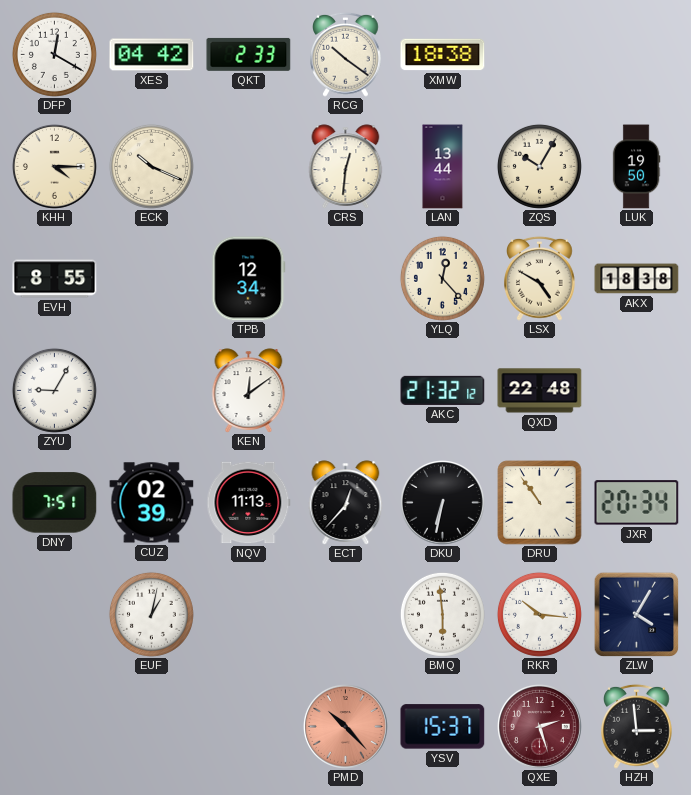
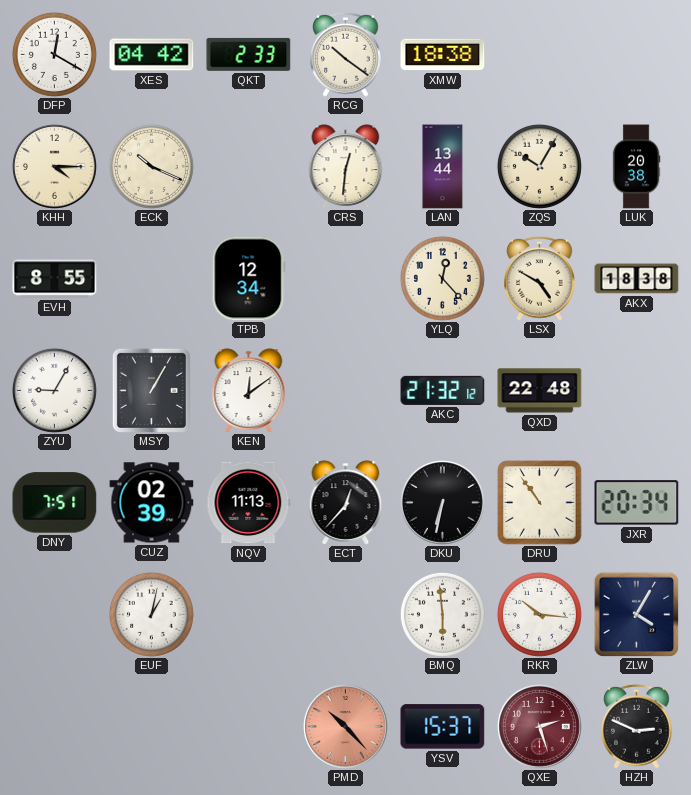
LUK: 19:50 -> 20:38
MSY: none -> 1:05
HZH: 2:59 -> 2:49
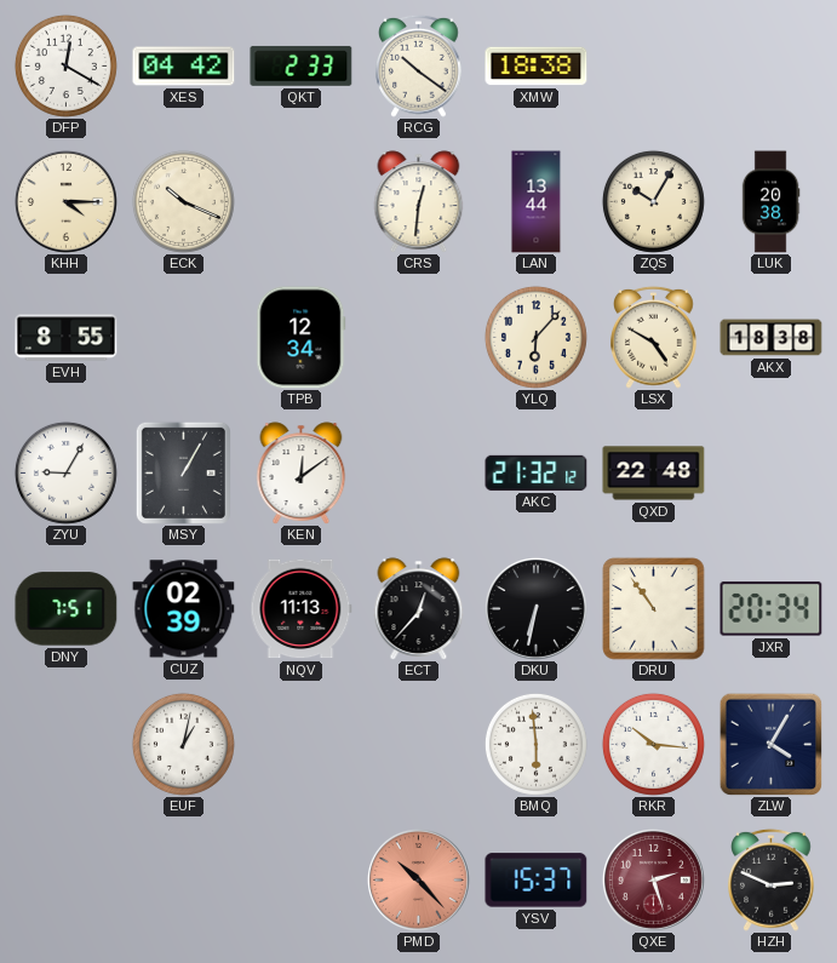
YLQ: 12:23 -> 6:07
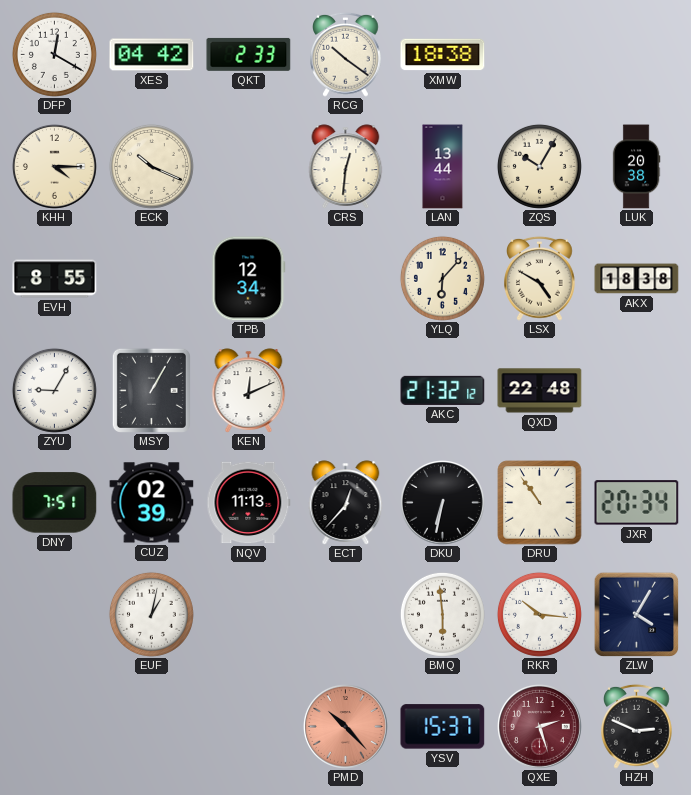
KEN: 12:09 -> 12:11
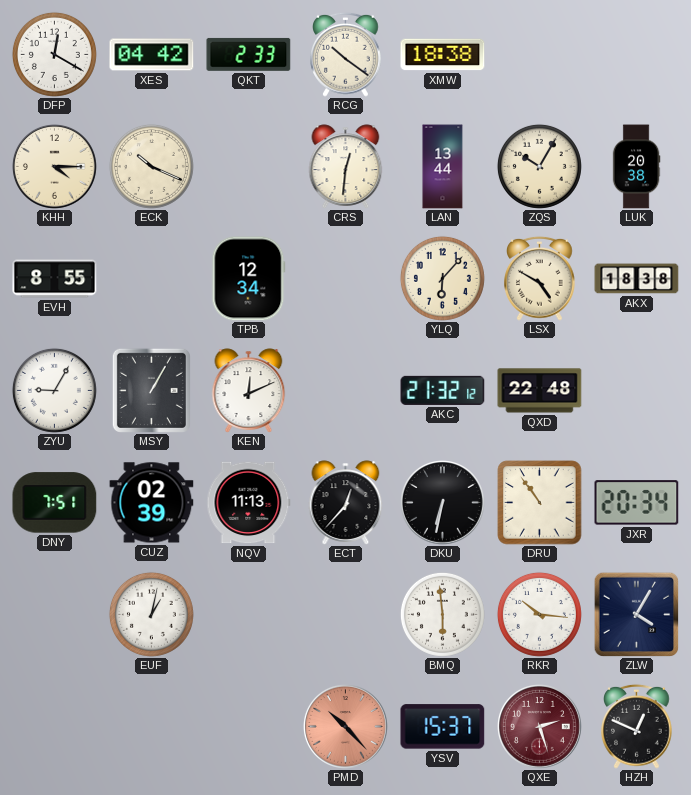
HZH: 2:49 -> 12:49
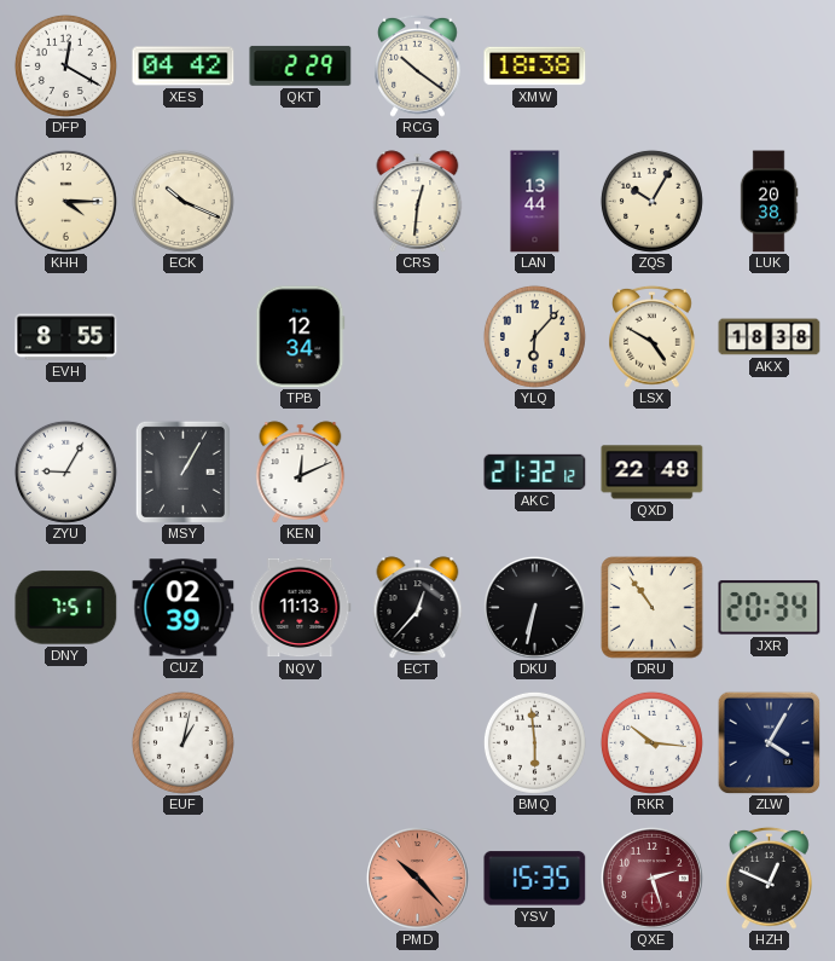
QKT: 2:33 -> 2:29
YSV: 15:37 -> 15:35
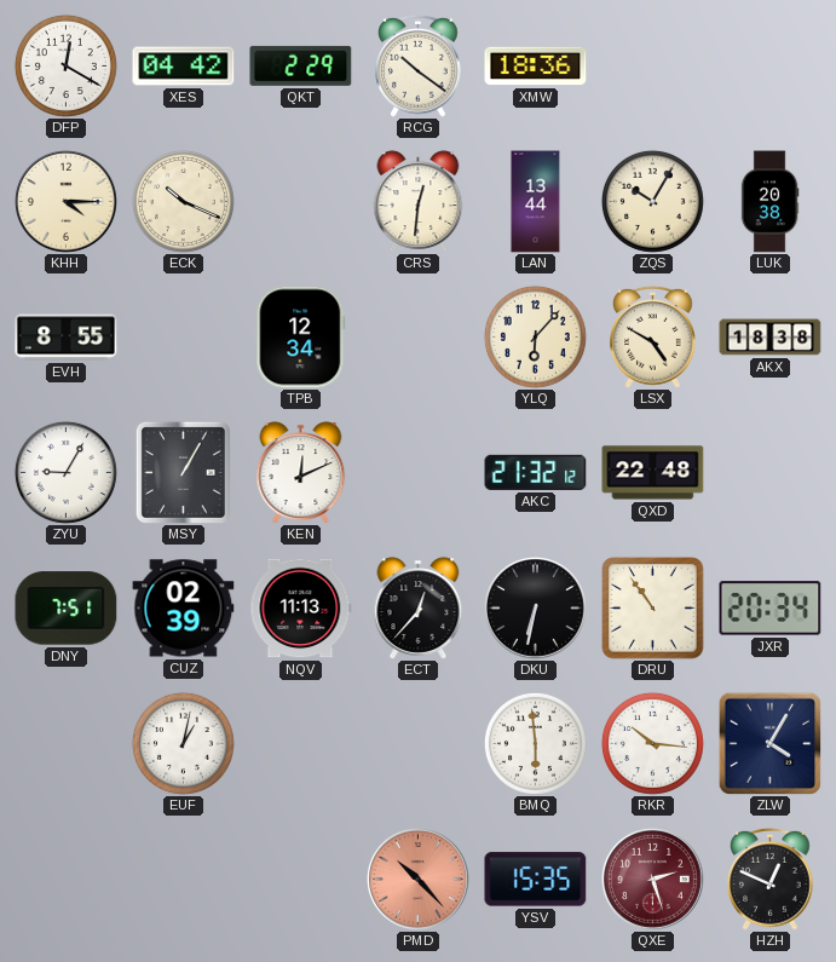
XMW: 18:38 -> 18:36
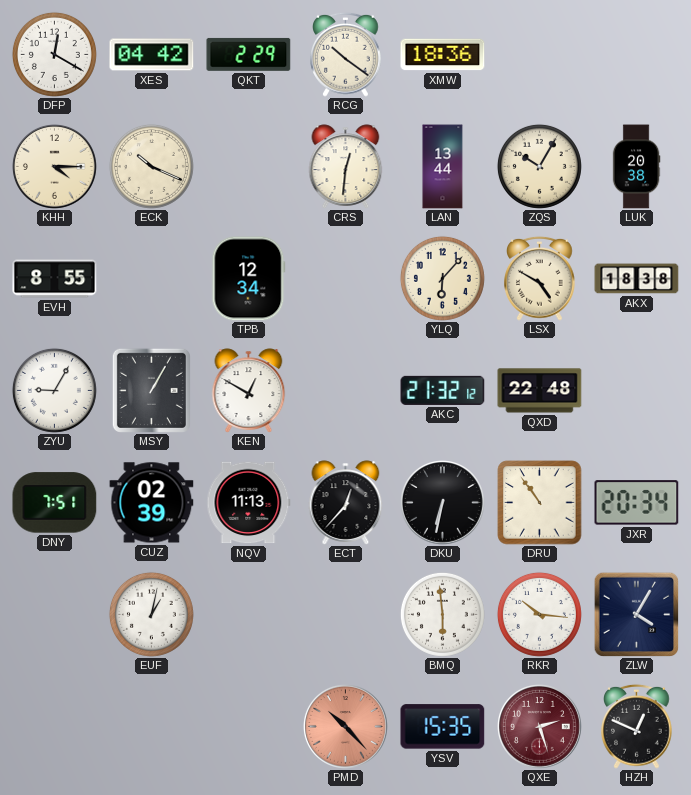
KEN: 12:11 -> 12:50
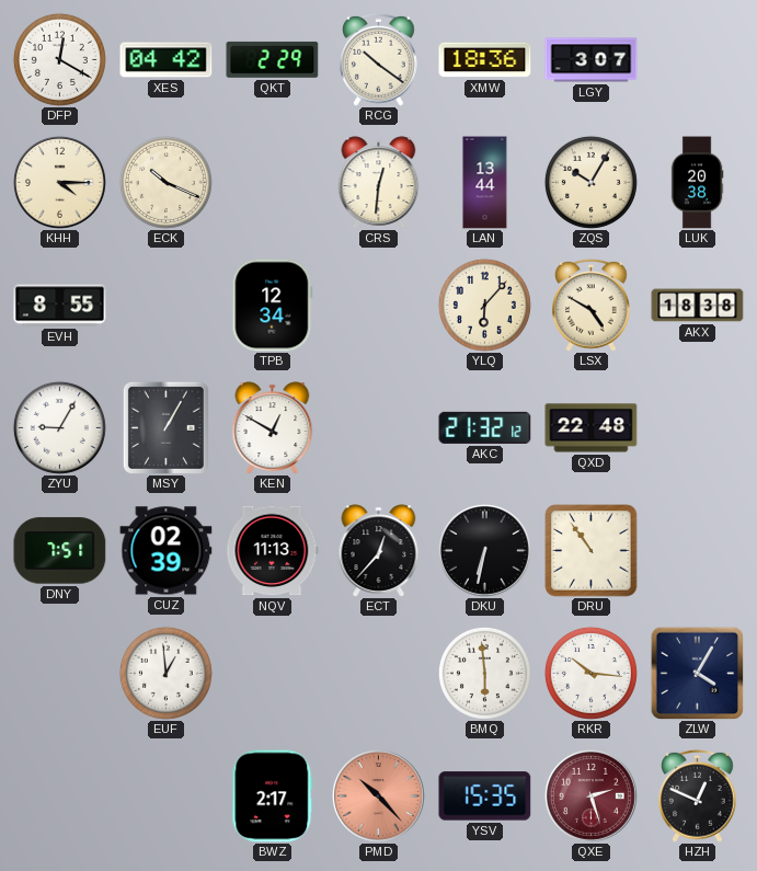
LGY: none -> 3:07
JXR: 20:34 -> none
EUF: 1:02 -> 12:59
BWZ: none -> 2:17
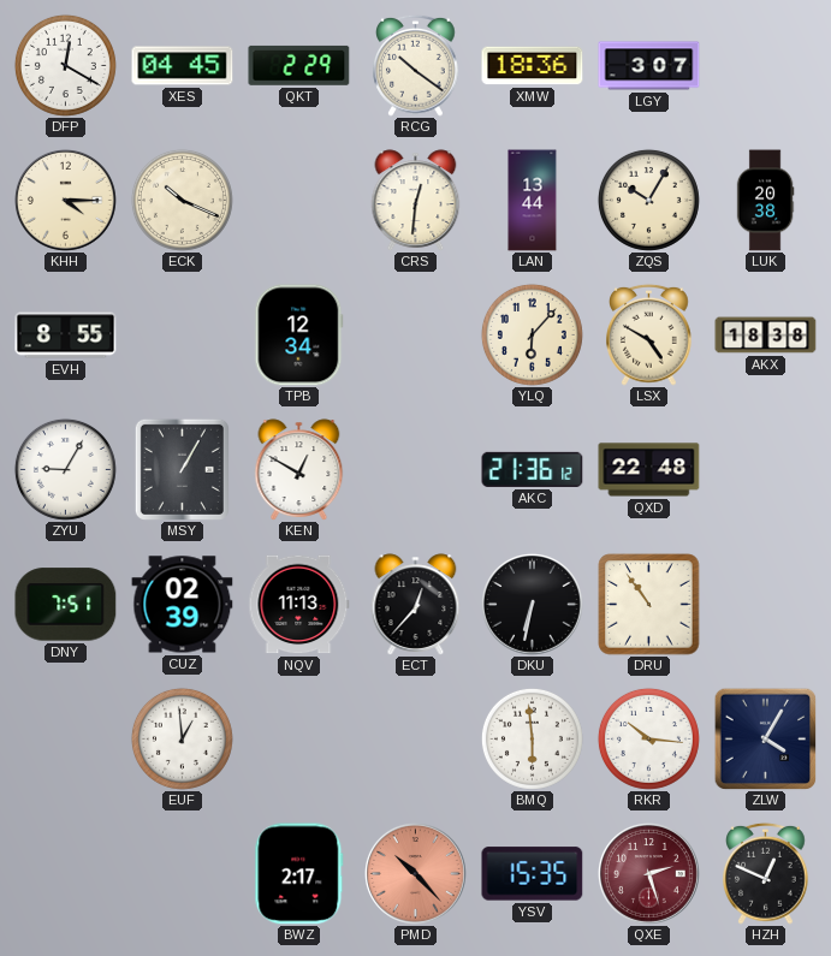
XES: 04:42 -> 04:45
AKC: 21:32 -> 21:36
